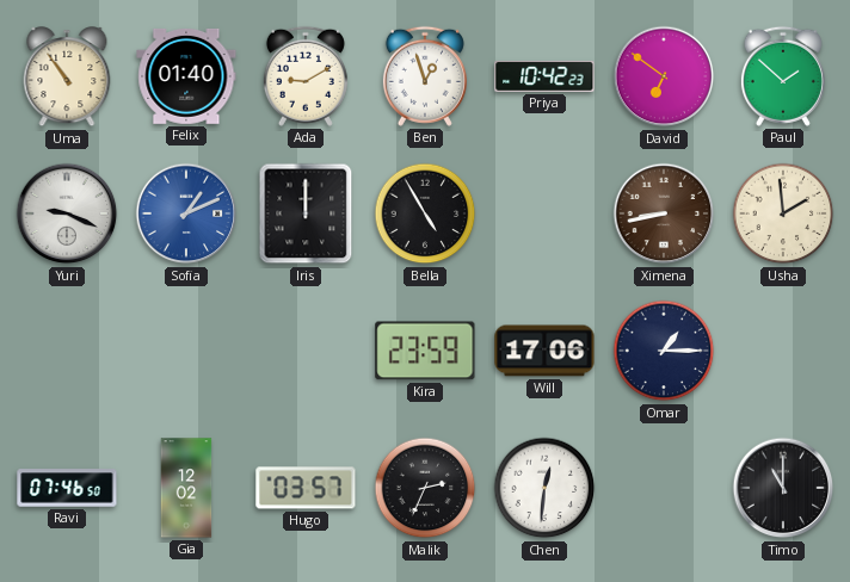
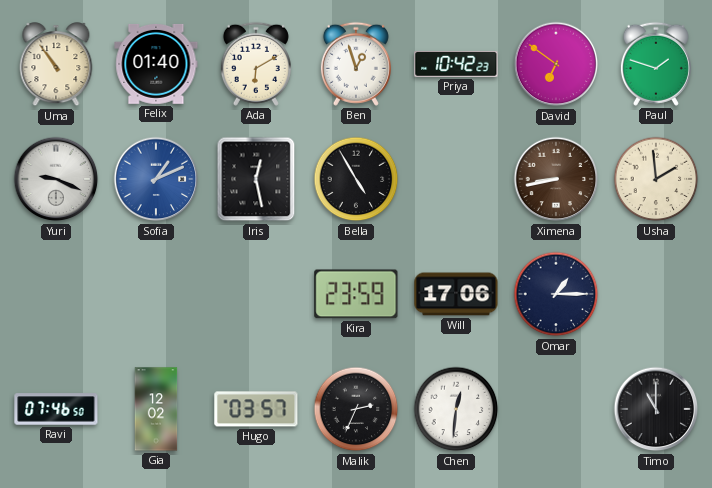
Ada: 9:10 -> 6:10
Paul: 1:52 -> 1:48
Iris: 12:00 -> 12:28
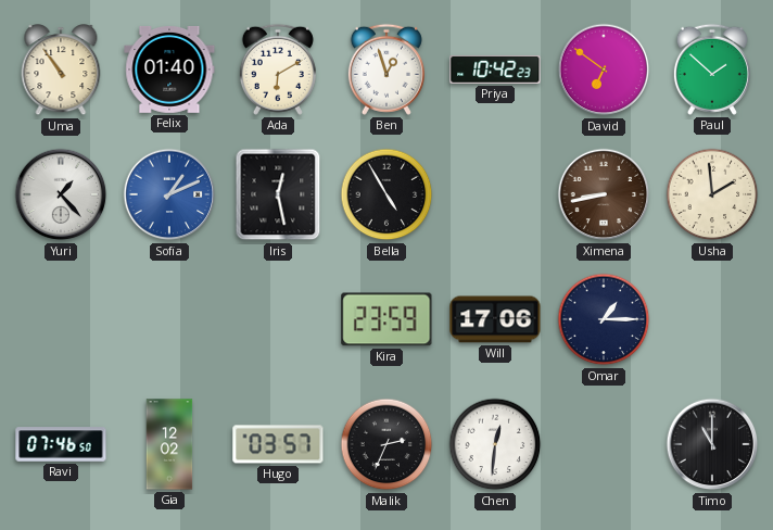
Paul: 1:48 -> 1:52
Yuri: 9:19 -> 1:23
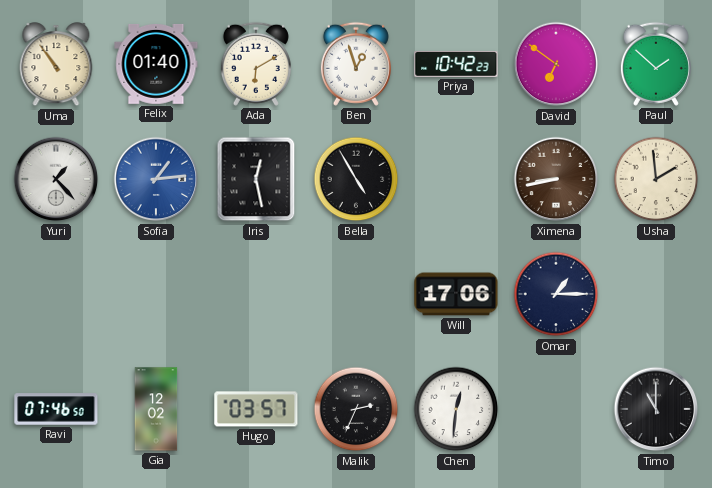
Sofia: 1:11 -> 1:14
Kira: 23:59 -> none
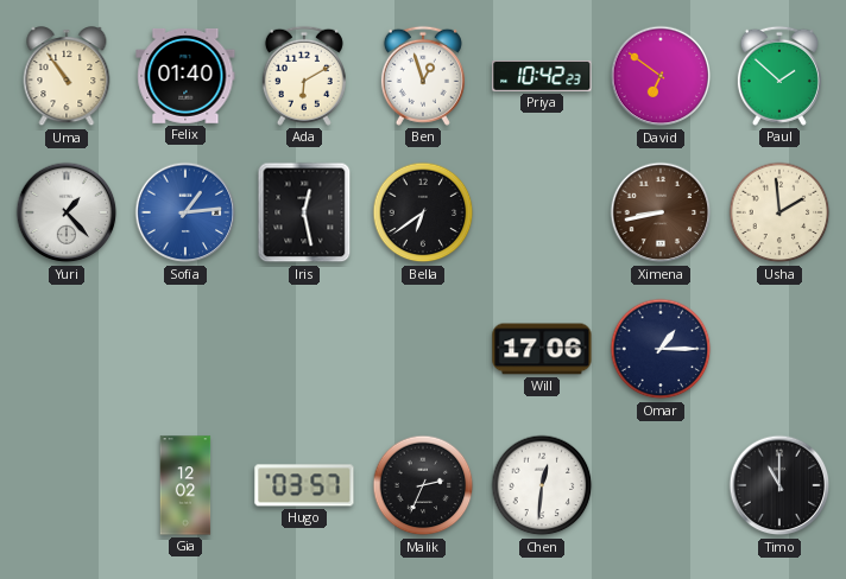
Bella: 4:55 -> 6:39
Ravi: 07:46 -> none
